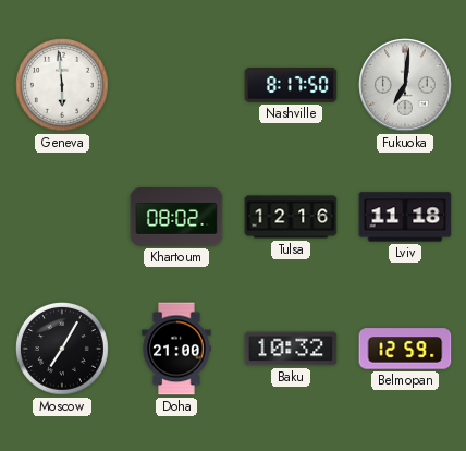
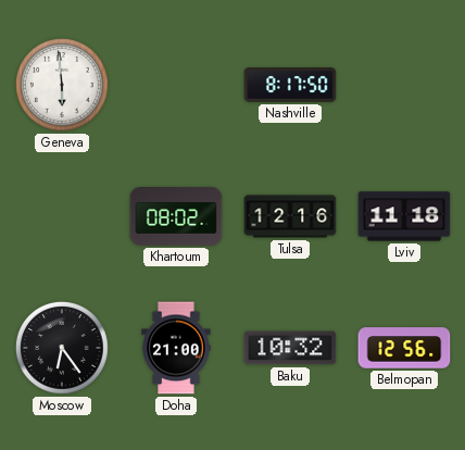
Fukuoka: 7:01 -> none
Moscow: 7:05 -> 6:24
Belmopan: 12:59 -> 12:56
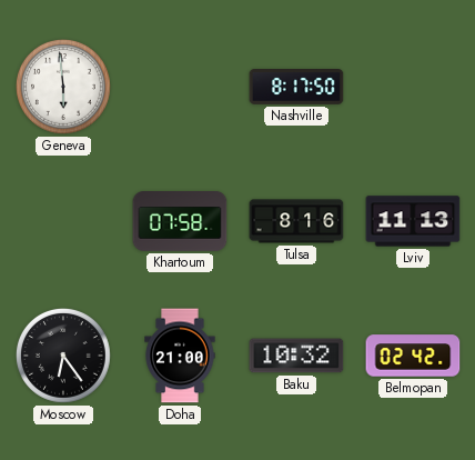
Khartoum: 08:02 -> 07:58
Tulsa: 12:16 -> 8:16
Lviv: 11:18 -> 11:13
Belmopan: 12:56 -> 02:42
